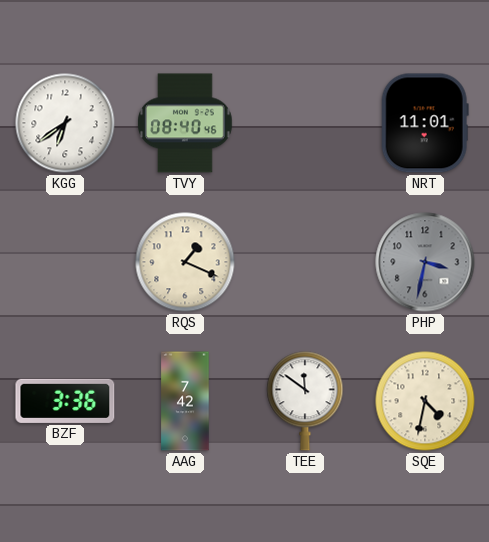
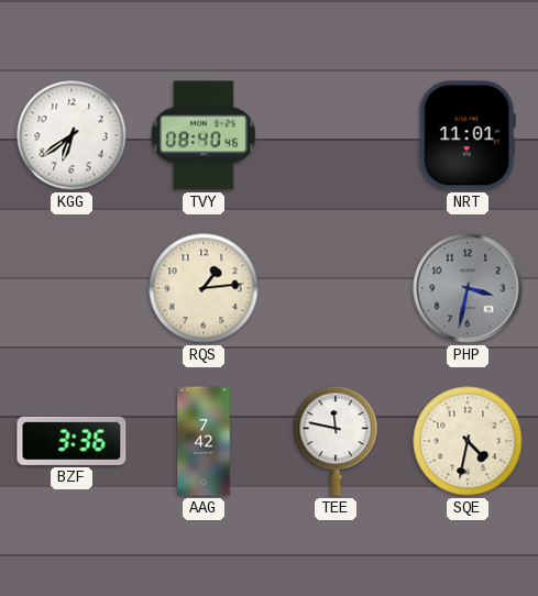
RQS: 1:19 -> 1:14
TEE: 11:51 -> 11:47
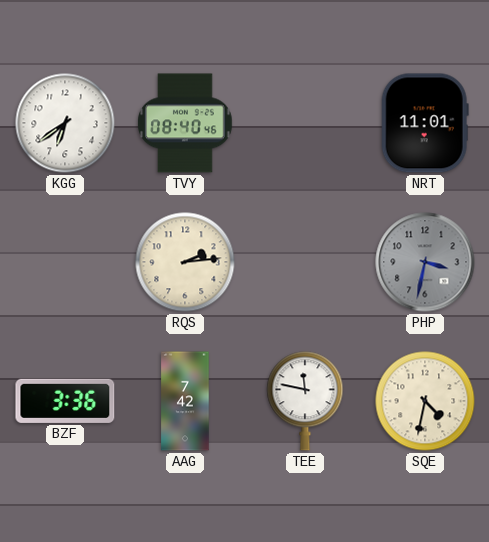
RQS: 1:14 -> 2:14
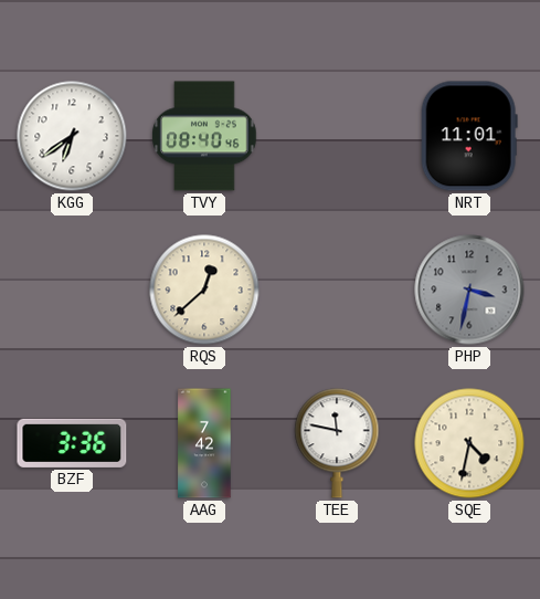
RQS: 2:14 -> 12:38
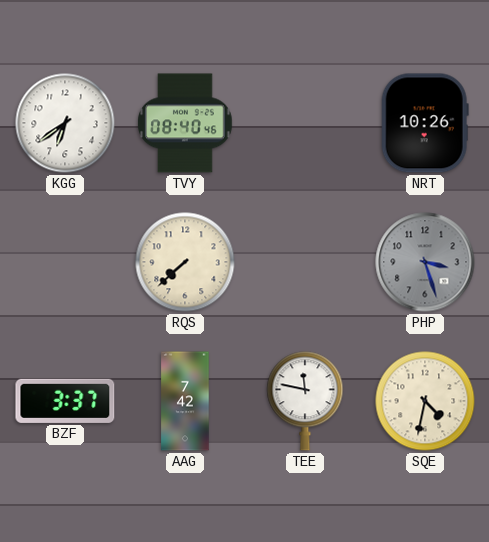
NRT: 11:01 -> 10:26
RQS: 12:38 -> 7:38
PHP: 3:32 -> 3:27
BZF: 3:36 -> 3:37
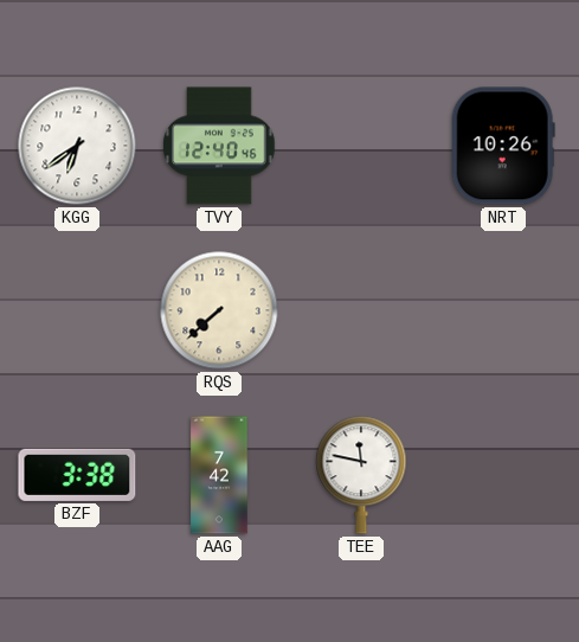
TVY: 08:40 -> 12:40
PHP: 3:27 -> none
BZF: 3:37 -> 3:38
SQE: 4:32 -> none
